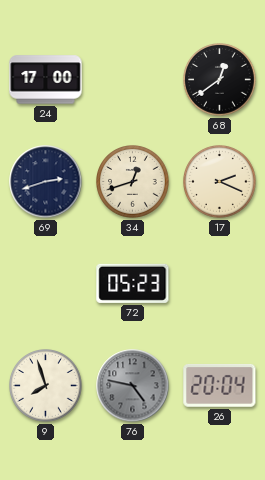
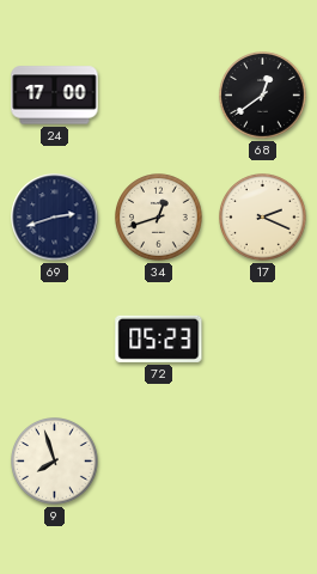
76: 4:47 -> none
26: 20:04 -> none
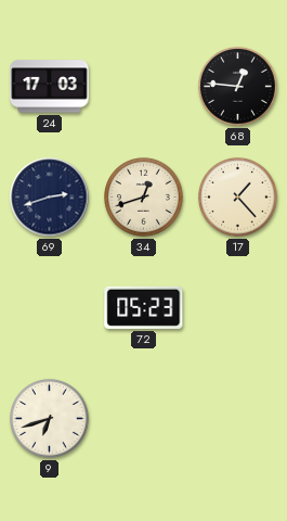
24: 17:00 -> 17:03
68: 12:39 -> 12:46
17: 2:19 -> 1:23
9: 7:57 -> 6:42
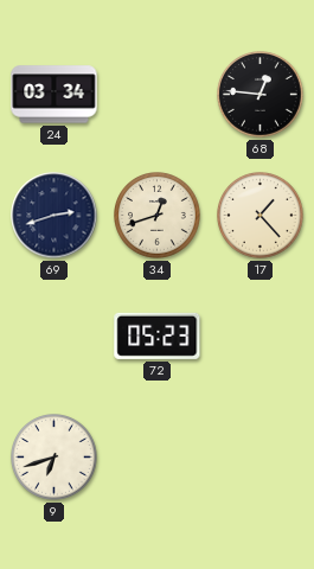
24: 17:03 -> 03:34
